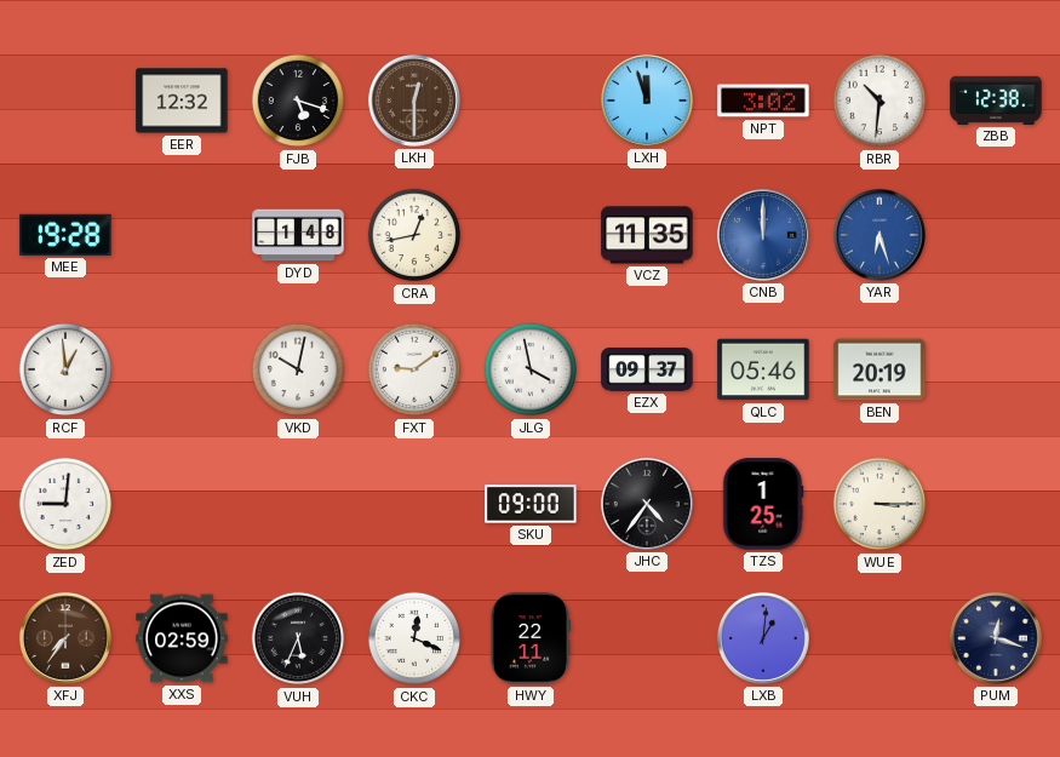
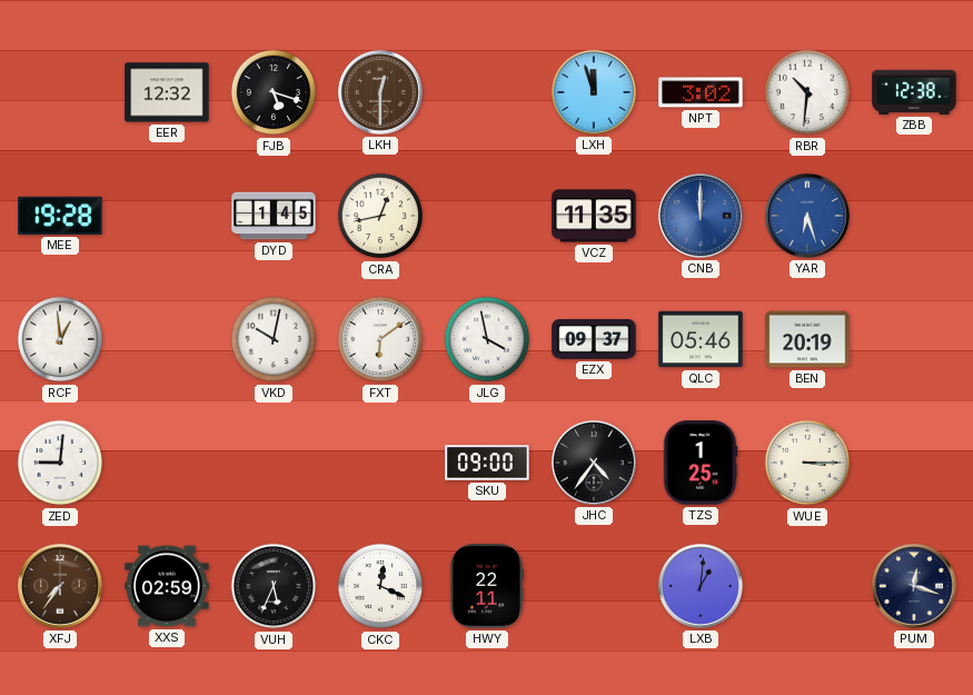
DYD: 1:48 -> 1:45
FXT: 9:09 -> 6:09
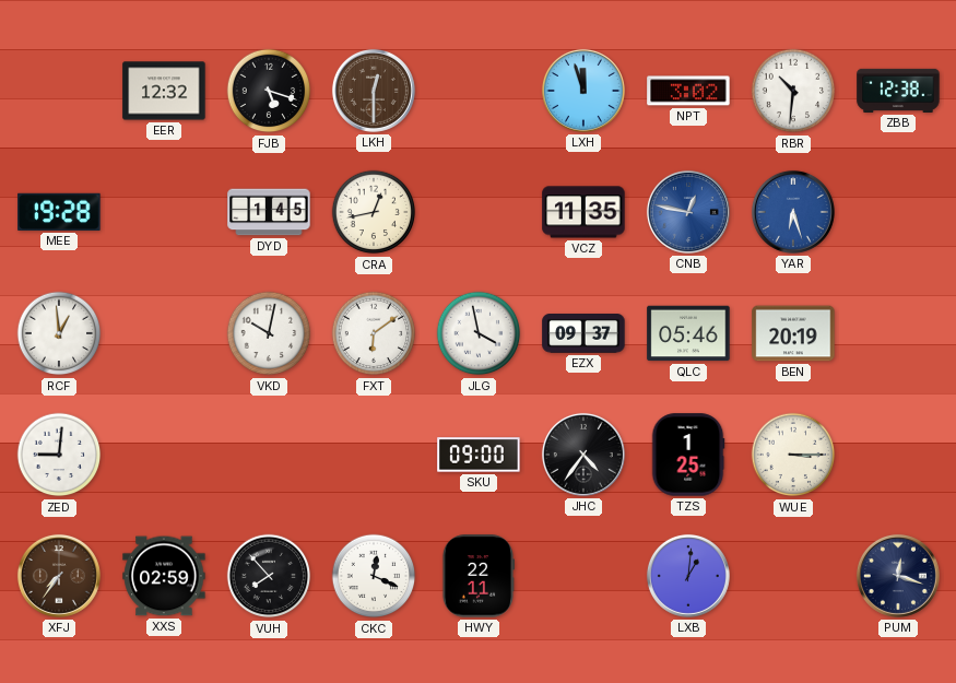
CNB: 12:00 -> 12:47
VUH: 5:34 -> 7:53
